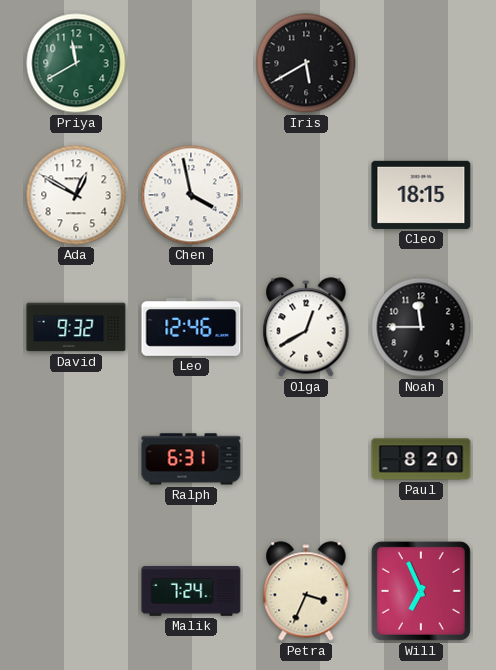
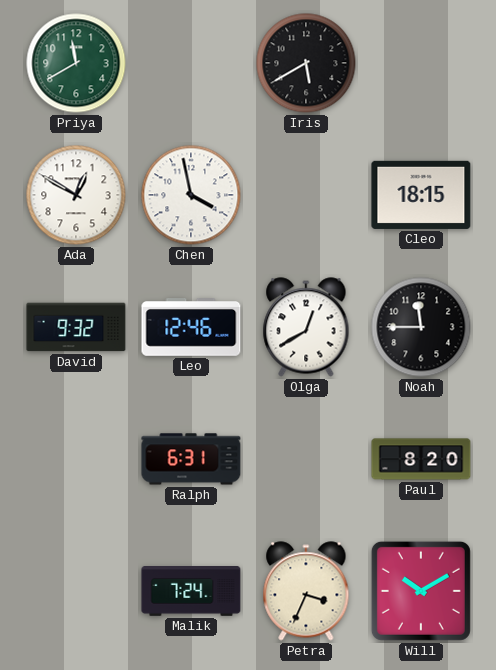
Will: 6:56 -> 10:10
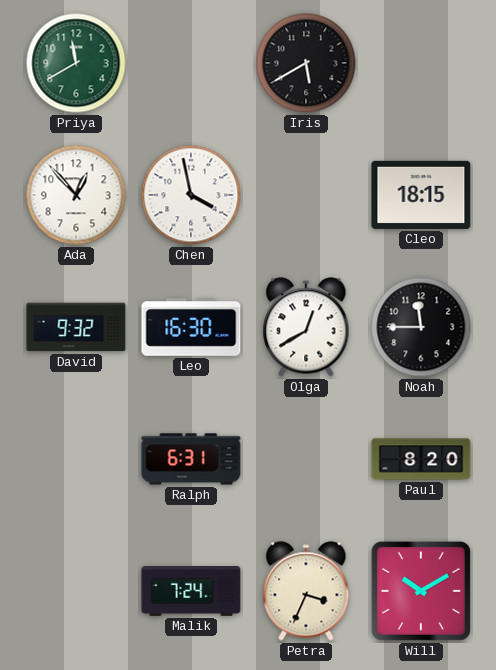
Ada: 12:50 -> 12:53
Leo: 12:46 -> 16:30
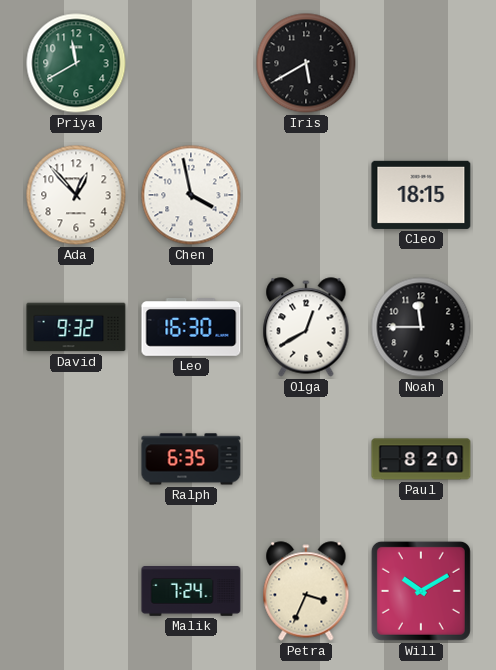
Ralph: 6:31 -> 6:35
